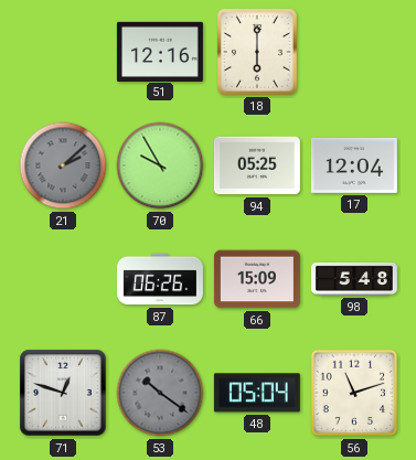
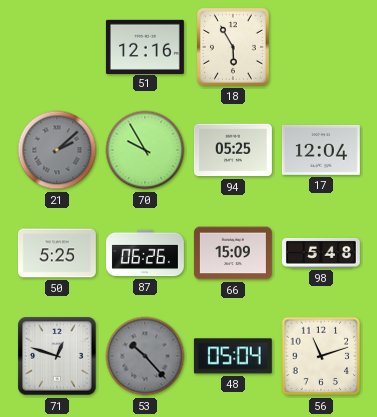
18: 6:00 -> 5:55
50: none -> 5:25
53: 10:21 -> 10:23
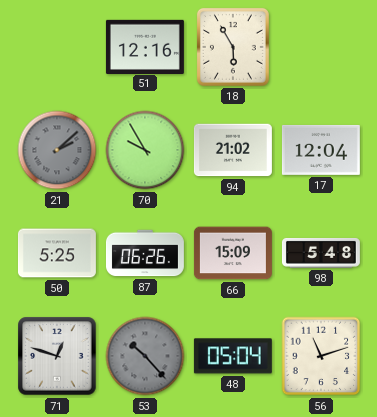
94: 05:25 -> 21:02
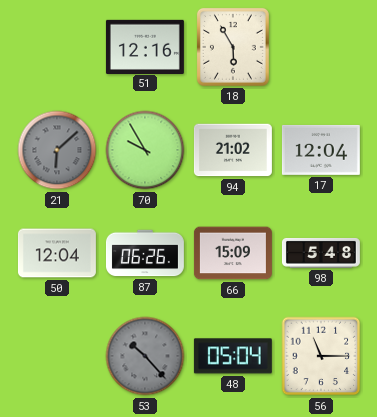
21: 2:08 -> 6:08
50: 5:25 -> 12:04
71: 12:48 -> none
56: 11:12 -> 11:15
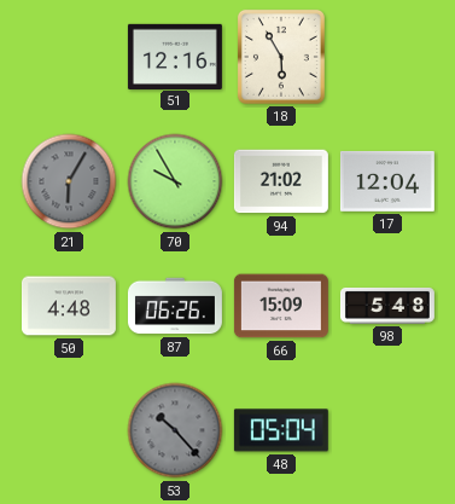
21: 6:08 -> 6:05
50: 12:04 -> 4:48
56: 11:15 -> none
